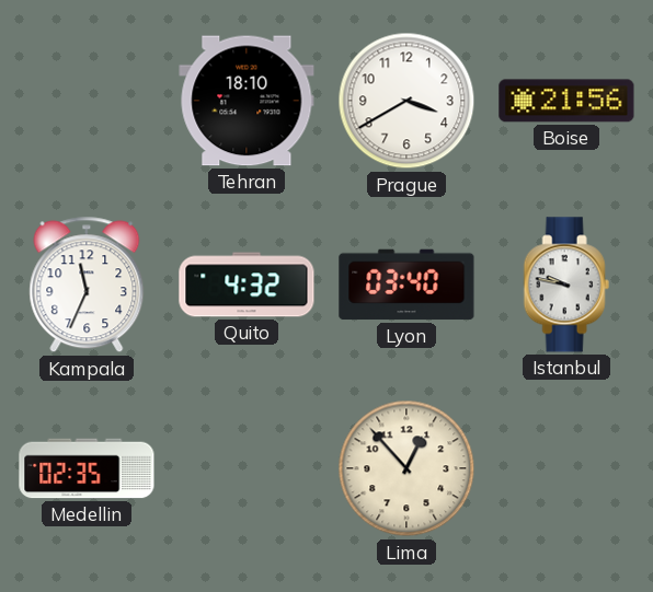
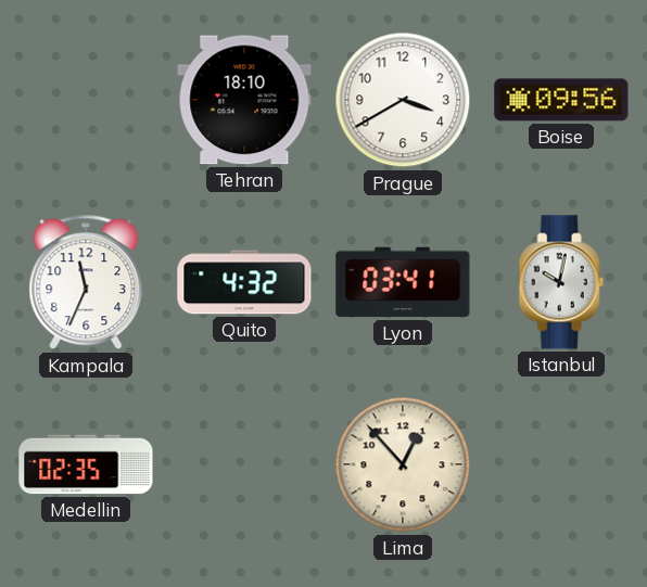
Boise: 21:56 -> 09:56
Lyon: 03:40 -> 03:41
Istanbul: 9:47 -> 10:02
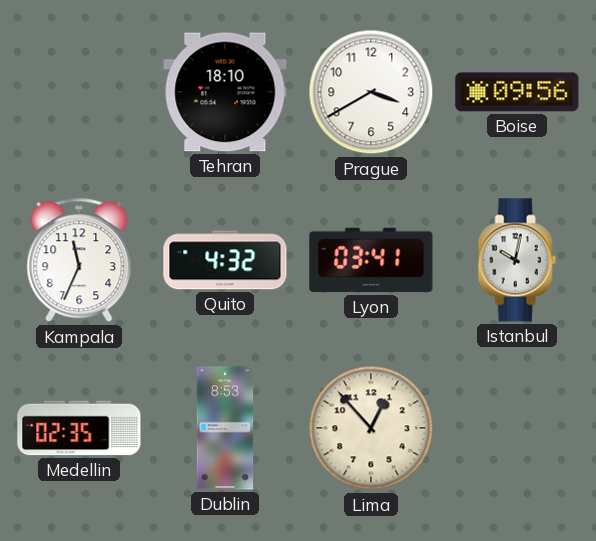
Dublin: none -> 8:53
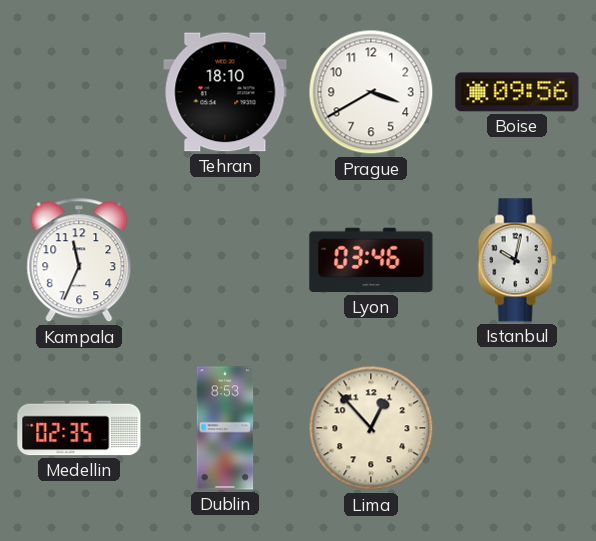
Quito: 4:32 -> none
Lyon: 03:41 -> 03:46
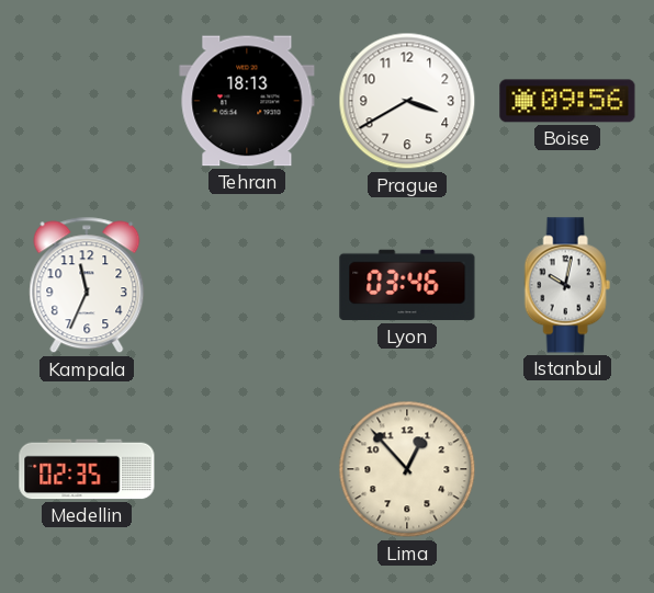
Tehran: 18:10 -> 18:13
Dublin: 8:53 -> none
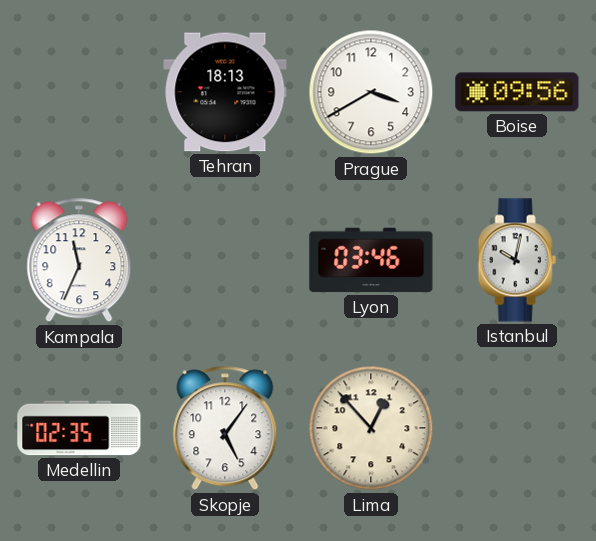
Skopje: none -> 5:06
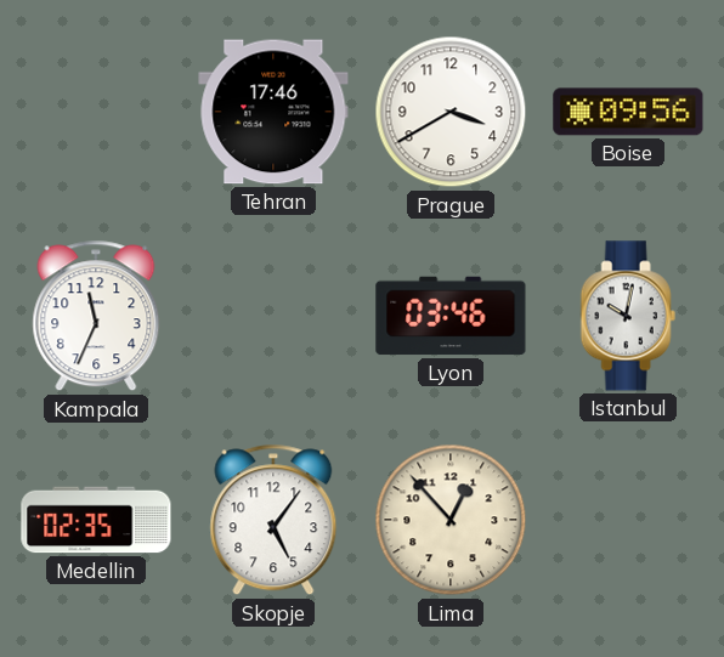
Tehran: 18:13 -> 17:46
